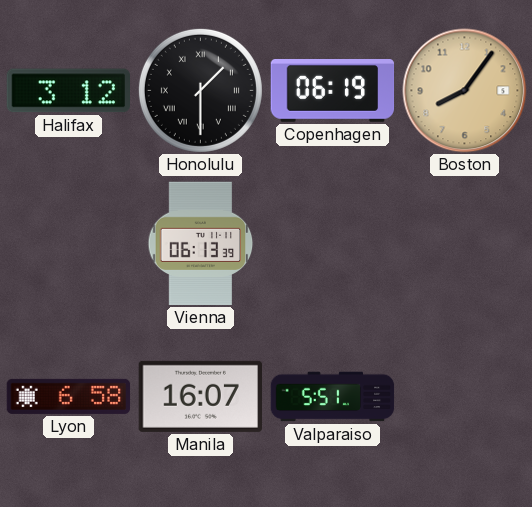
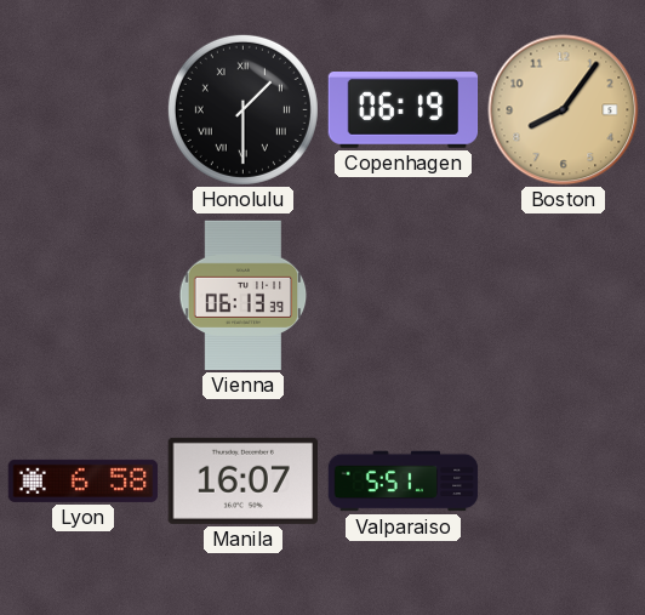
Halifax: 3:12 -> none
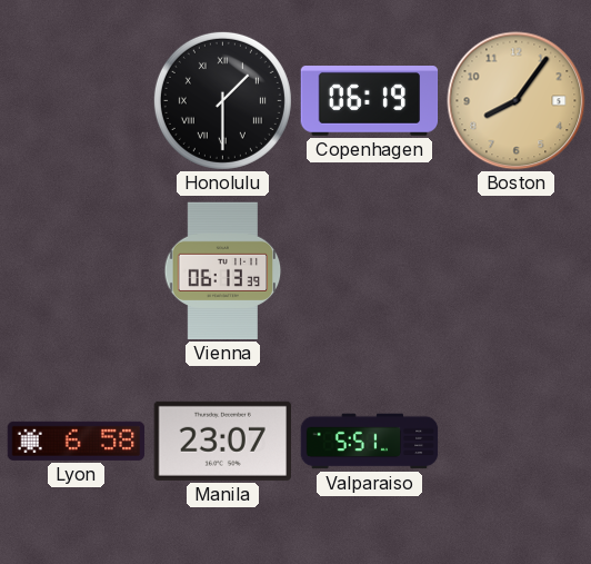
Manila: 16:07 -> 23:07
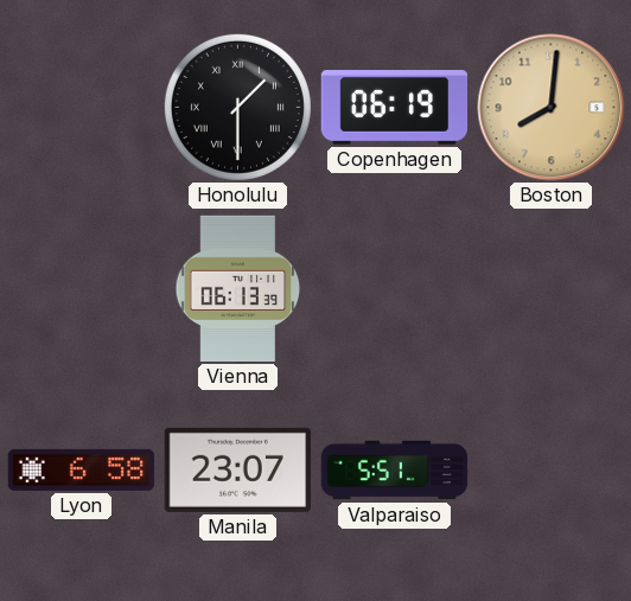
Boston: 8:06 -> 8:01
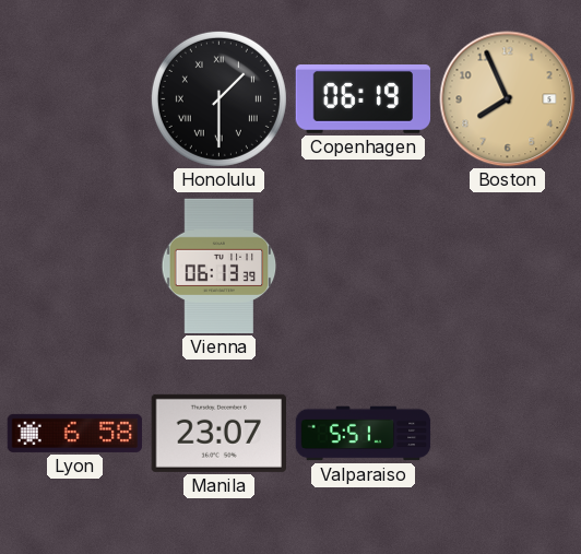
Boston: 8:01 -> 7:56
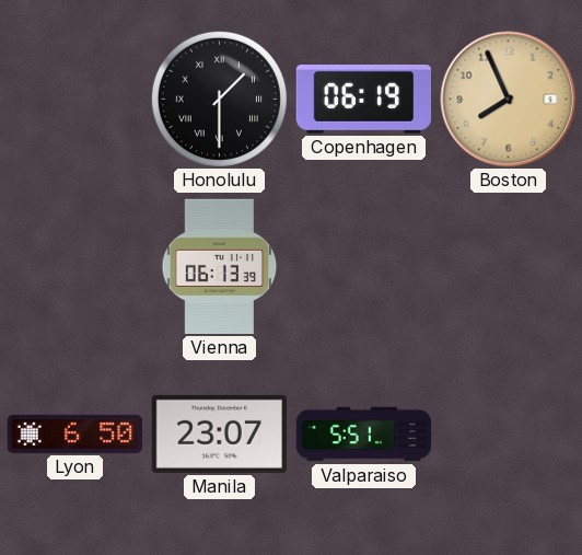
Lyon: 6:58 -> 6:50
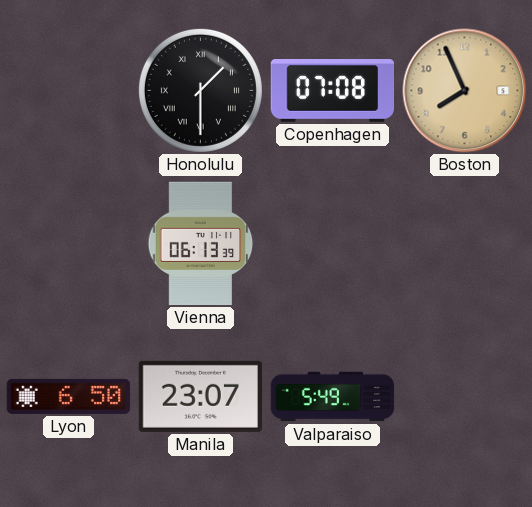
Copenhagen: 06:19 -> 07:08
Valparaiso: 5:51 -> 5:49
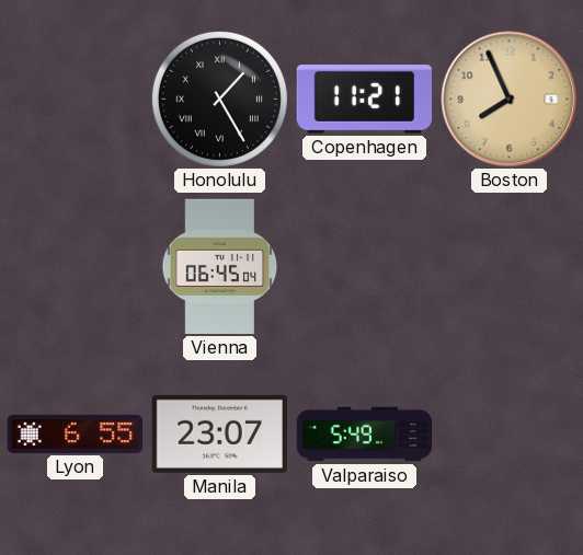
Honolulu: 1:30 -> 1:25
Copenhagen: 07:08 -> 11:21
Vienna: 06:13 -> 06:45
Lyon: 6:50 -> 6:55
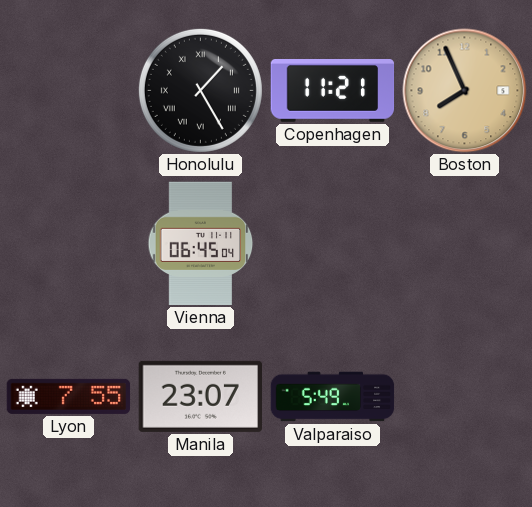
Lyon: 6:55 -> 7:55
